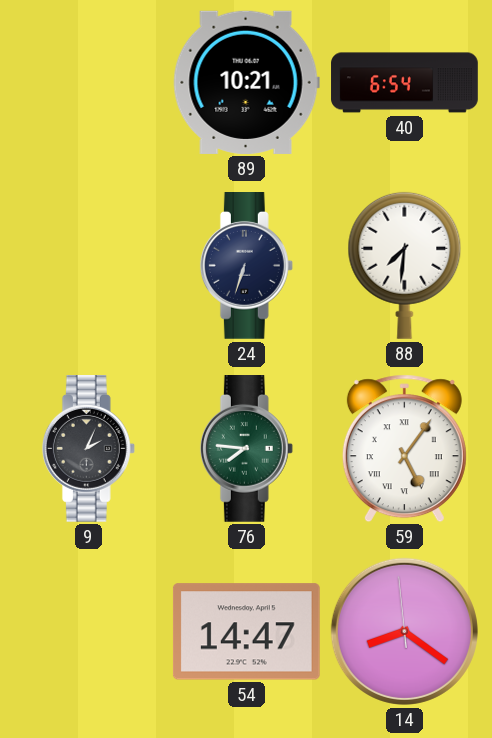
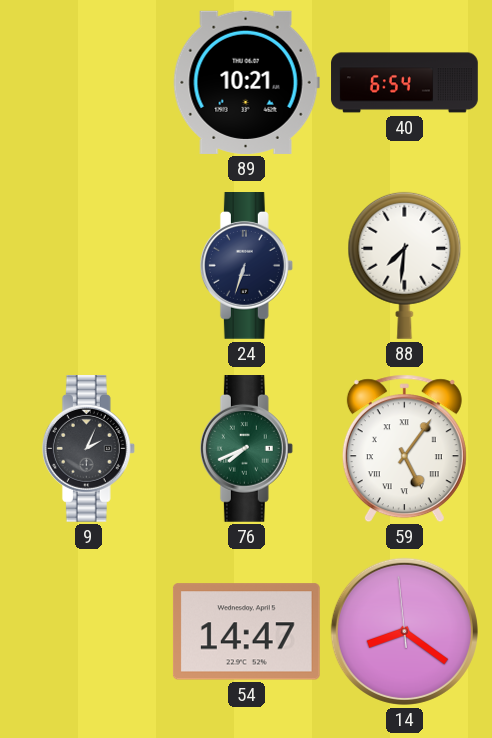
76: 7:46 -> 7:41
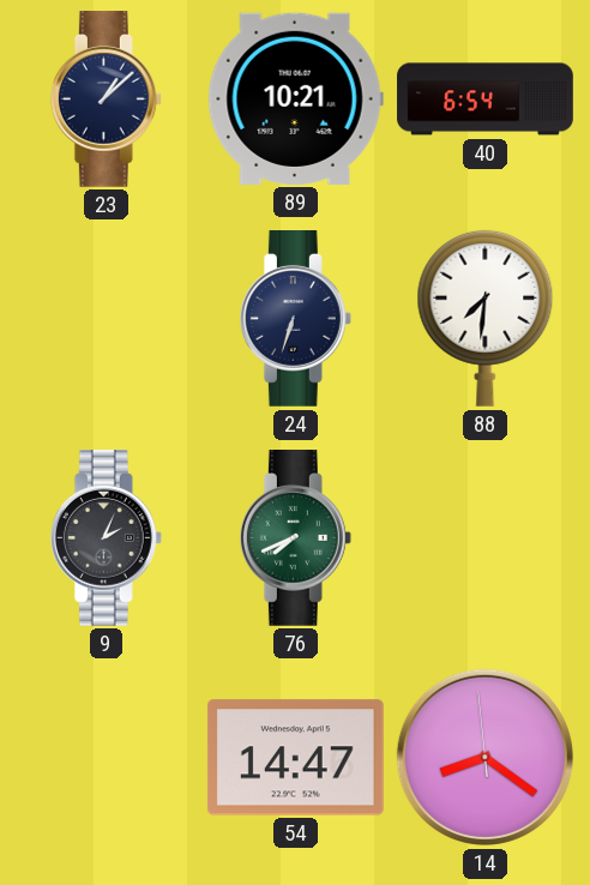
23: none -> 1:08
59: 5:06 -> none
